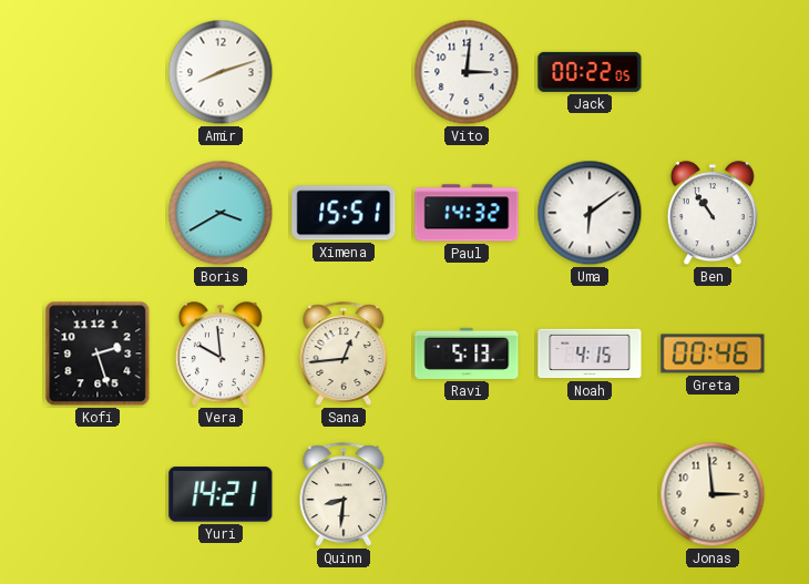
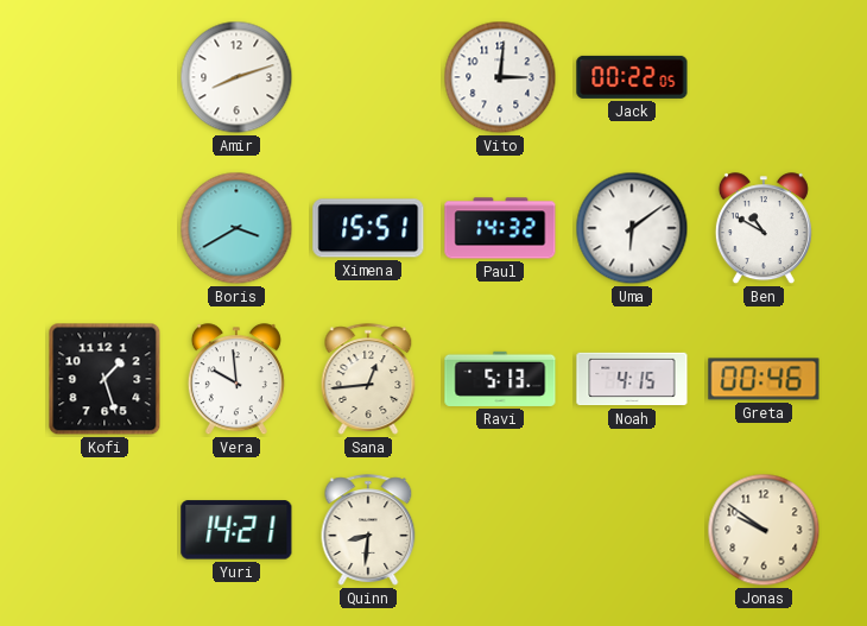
Ben: 10:54 -> 10:50
Kofi: 2:27 -> 1:27
Jonas: 2:59 -> 9:51
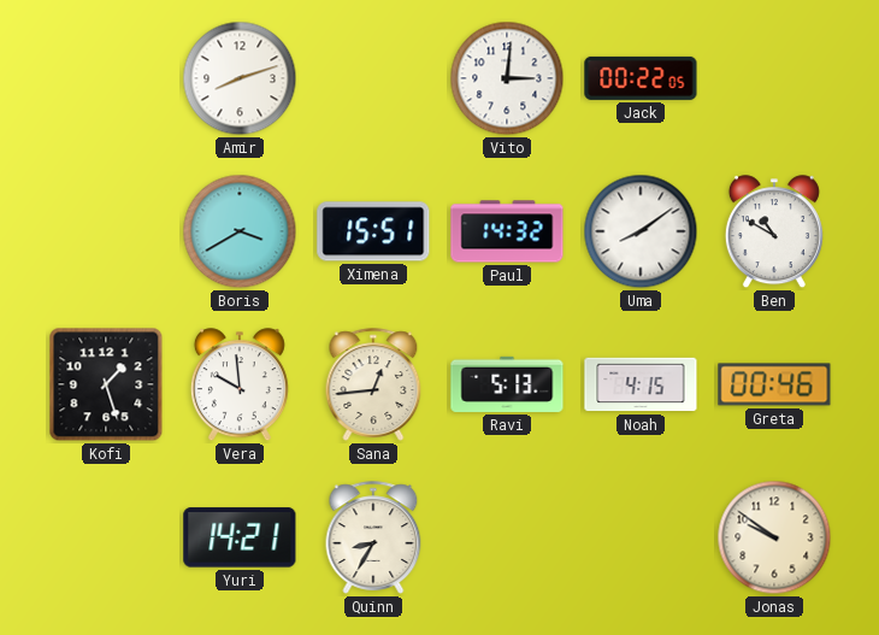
Uma: 6:09 -> 8:09
Quinn: 8:31 -> 8:35
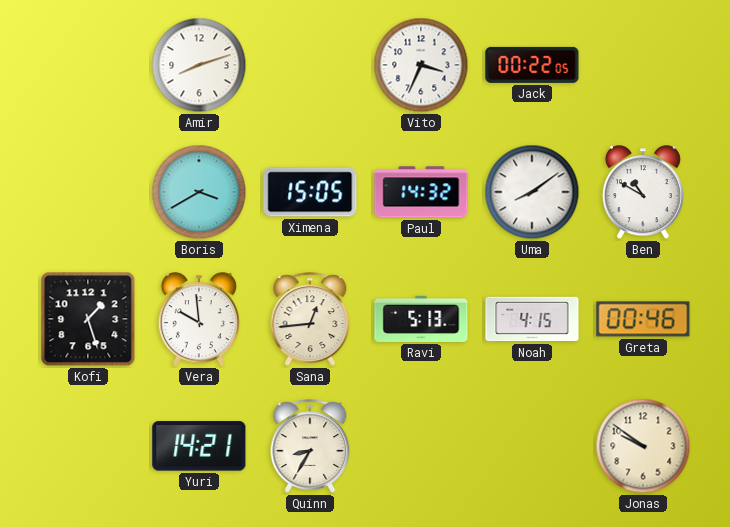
Vito: 3:01 -> 3:34
Ximena: 15:51 -> 15:05
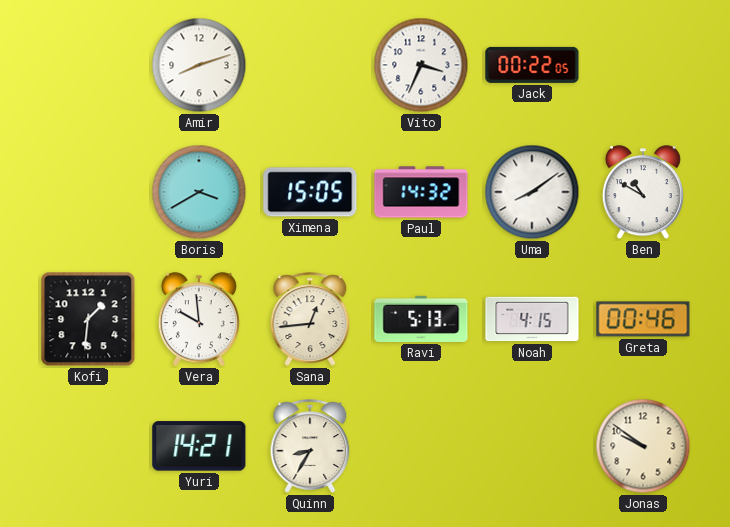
Kofi: 1:27 -> 1:31
